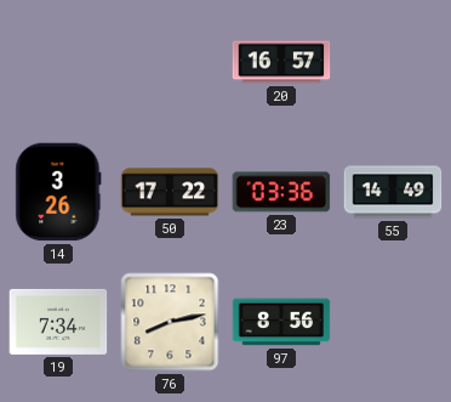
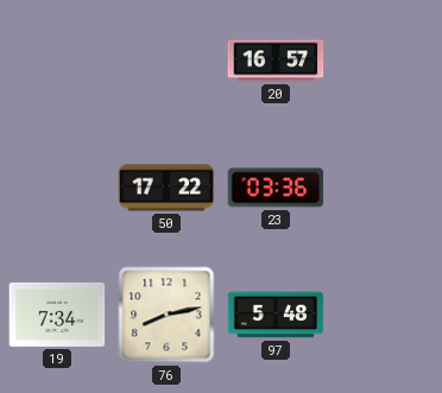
14: 3:26 -> none
55: 14:49 -> none
97: 8:56 -> 5:48
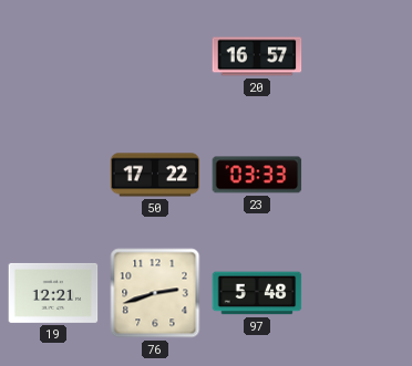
23: 03:36 -> 03:33
19: 7:34 -> 12:21
76: 8:13 -> 2:42
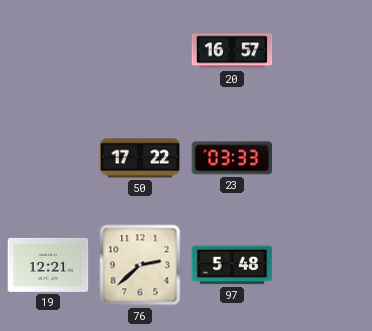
76: 2:42 -> 2:38
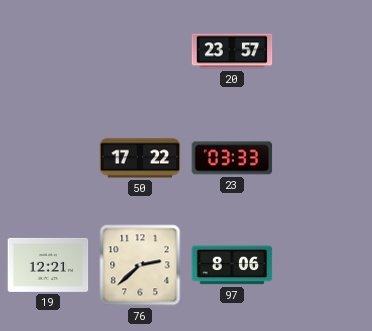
20: 16:57 -> 23:57
97: 5:48 -> 8:06
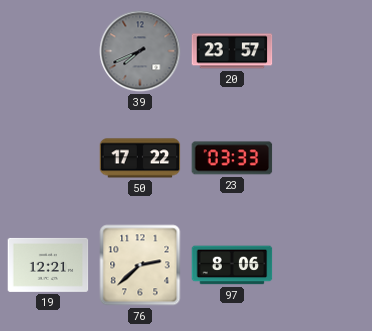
39: none -> 7:41
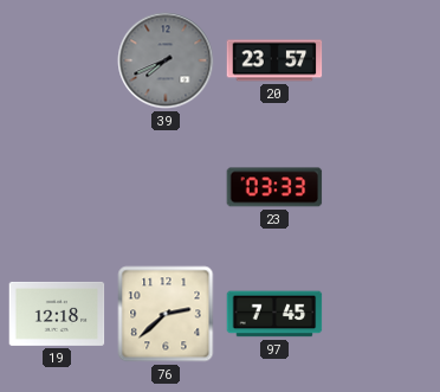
50: 17:22 -> none
19: 12:21 -> 12:18
97: 8:06 -> 7:45
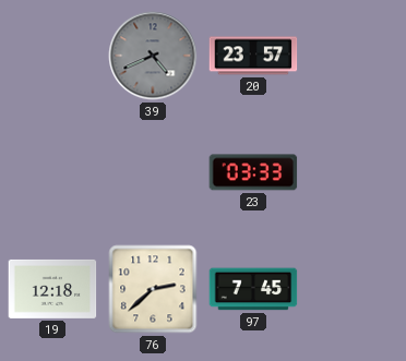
39: 7:41 -> 4:41
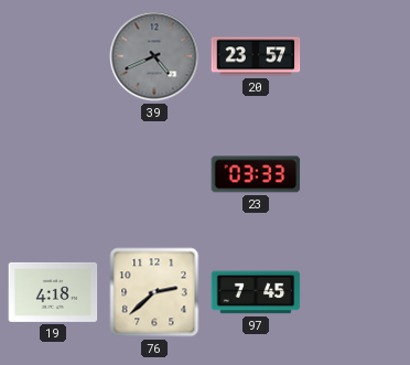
19: 12:18 -> 4:18
